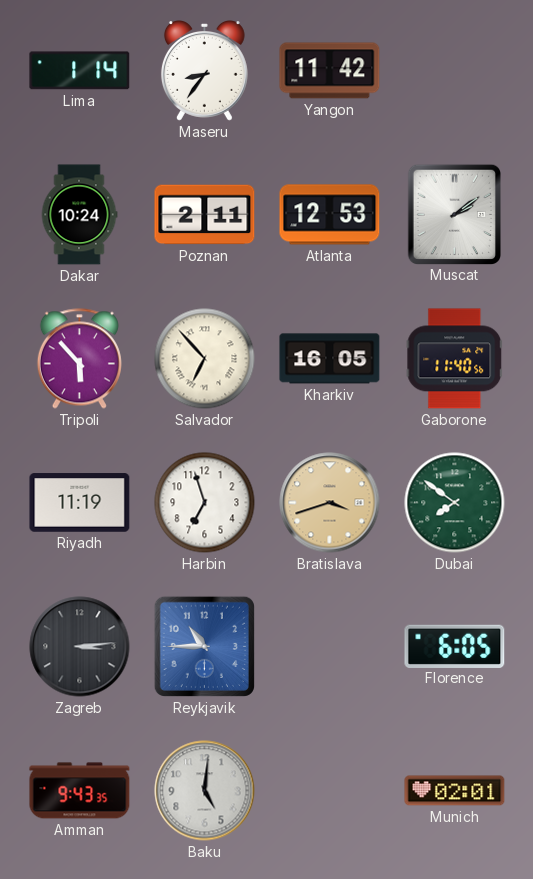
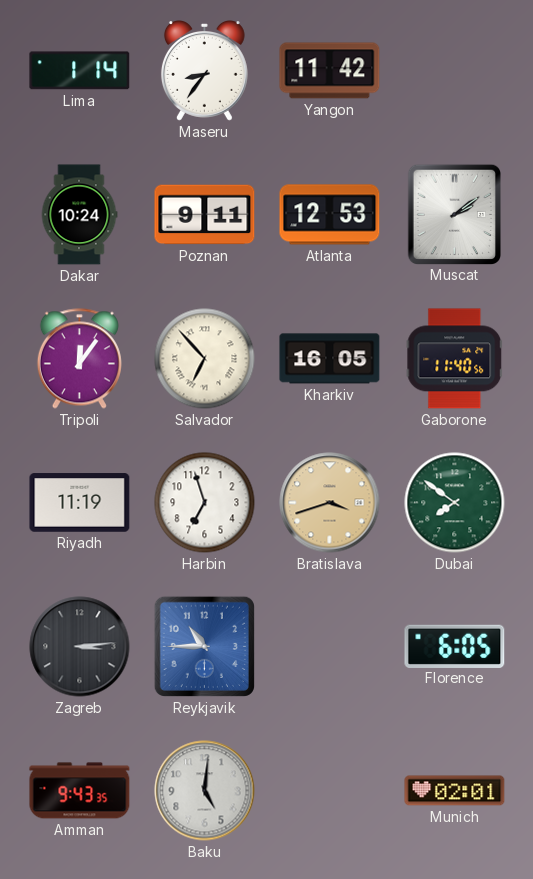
Poznan: 2:11 -> 9:11
Tripoli: 5:53 -> 12:06
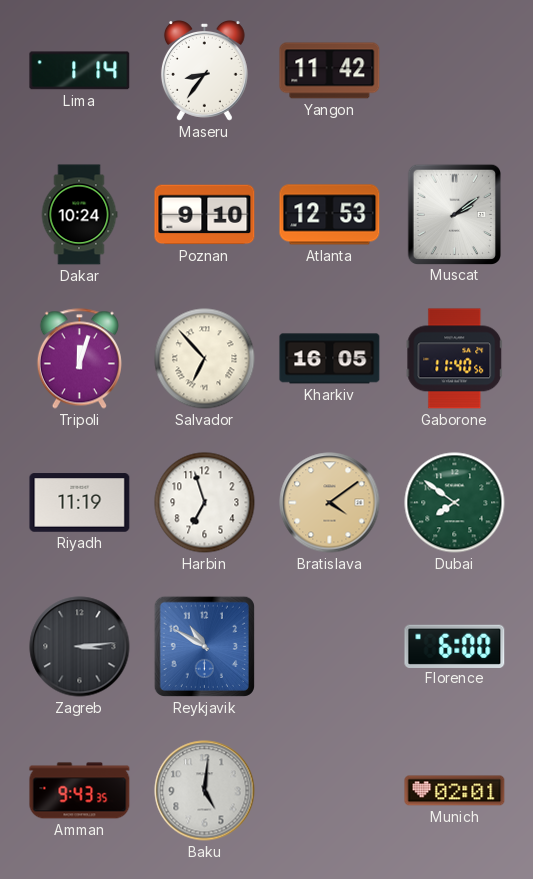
Poznan: 9:11 -> 9:10
Tripoli: 12:06 -> 12:03
Bratislava: 3:42 -> 4:09
Reykjavik: 10:45 -> 10:50
Florence: 6:05 -> 6:00
